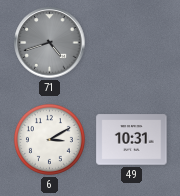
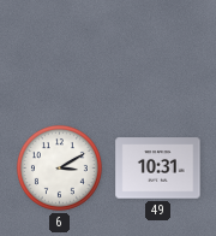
71: 4:42 -> none
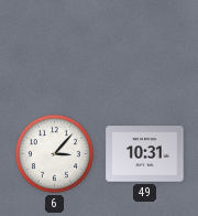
6: 3:10 -> 3:07
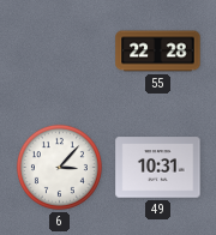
55: none -> 22:28
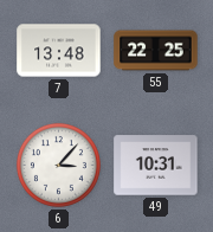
7: none -> 13:48
55: 22:28 -> 22:25
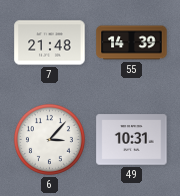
7: 13:48 -> 21:48
55: 22:25 -> 14:39
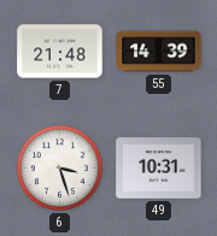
6: 3:07 -> 3:27
